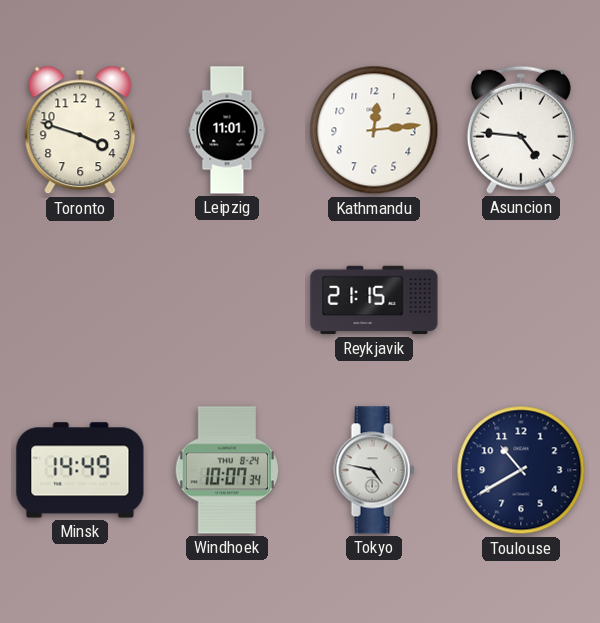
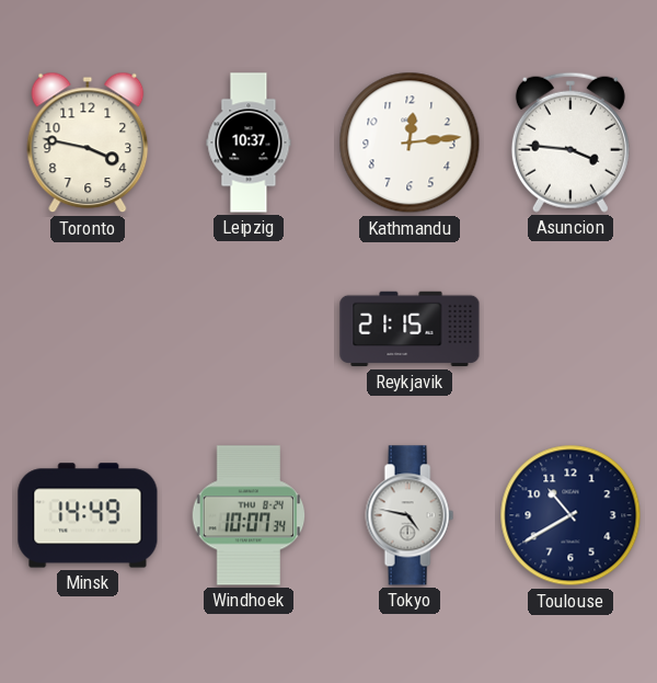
Toronto: 3:48 -> 3:47
Leipzig: 11:01 -> 10:37
Asuncion: 4:46 -> 3:46
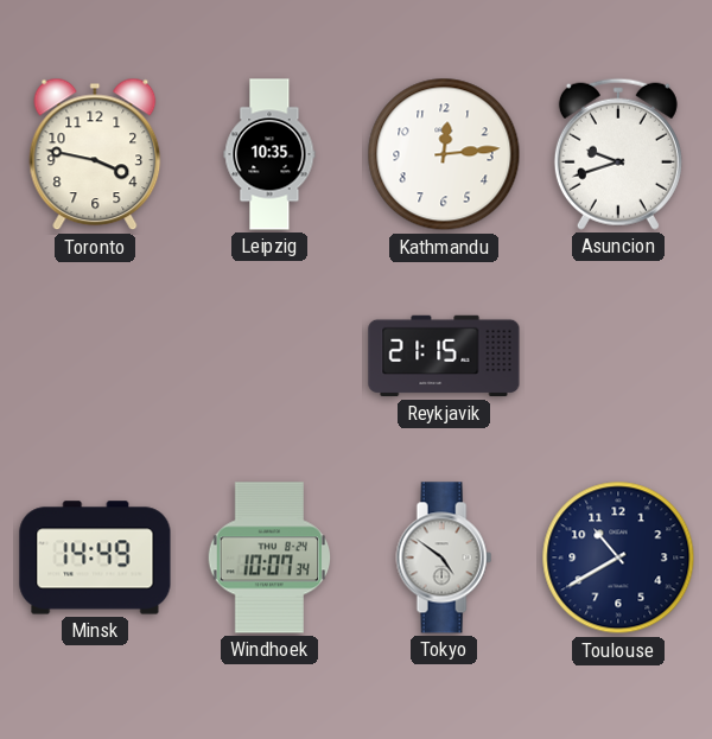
Leipzig: 10:37 -> 10:35
Asuncion: 3:46 -> 9:42
Tokyo: 4:47 -> 4:51
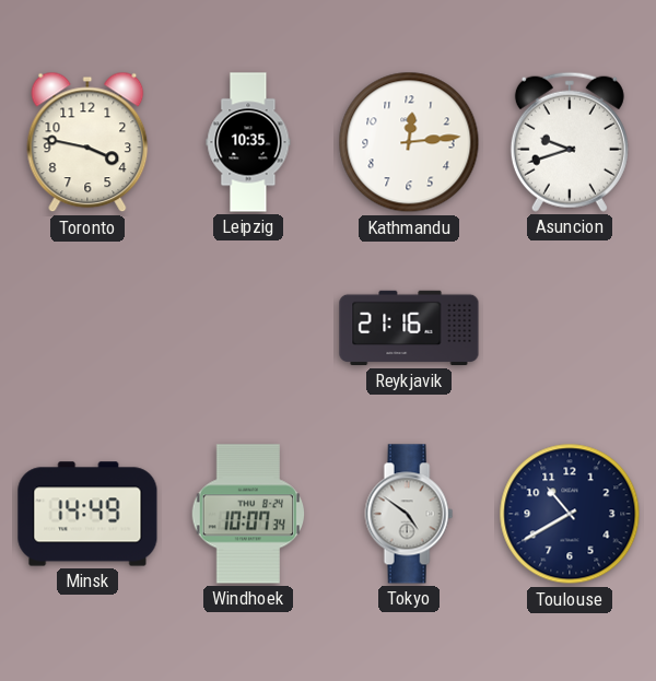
Reykjavik: 21:15 -> 21:16
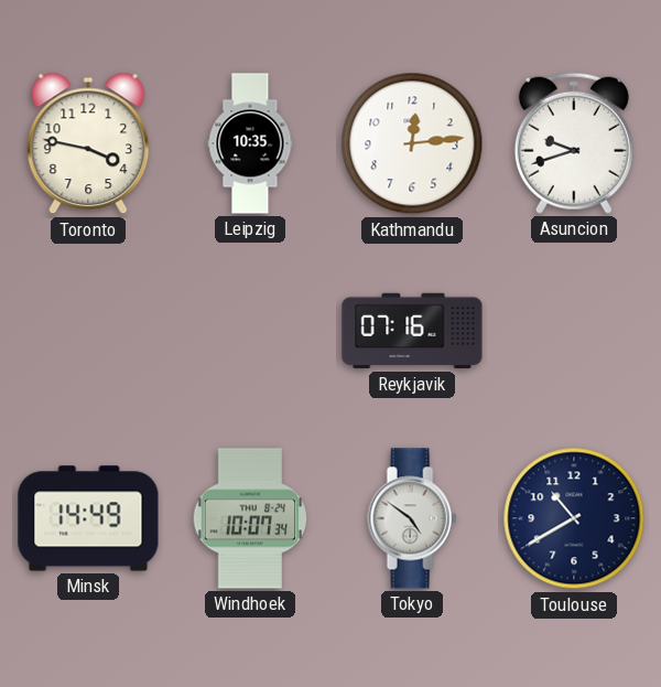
Reykjavik: 21:16 -> 07:16
